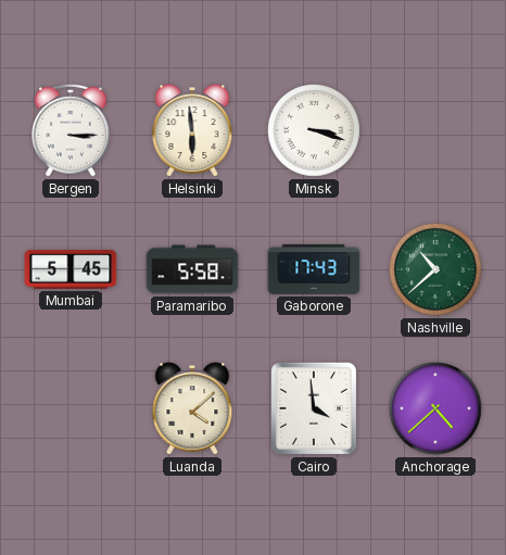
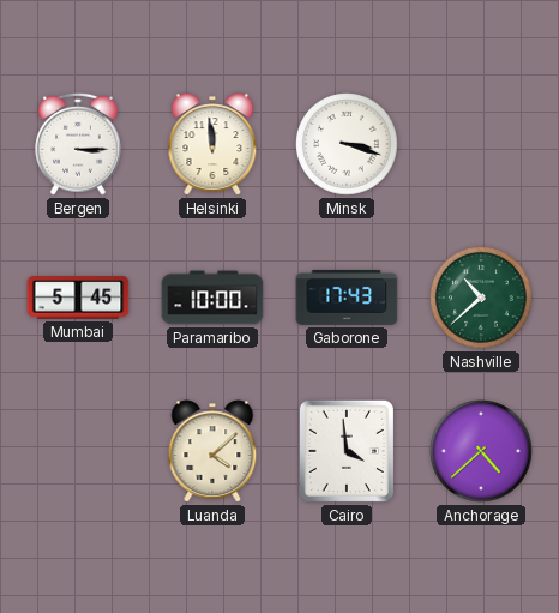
Helsinki: 5:59 -> 11:59
Paramaribo: 5:58 -> 10:00
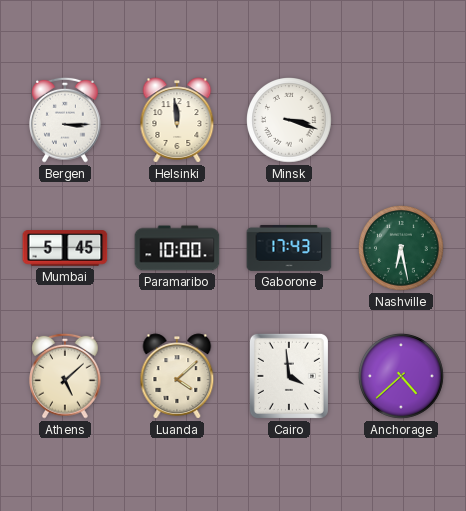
Nashville: 10:38 -> 6:28
Athens: none -> 5:08
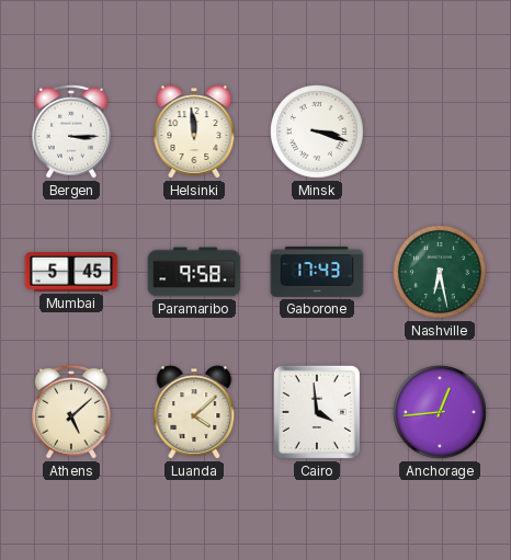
Paramaribo: 10:00 -> 9:58
Anchorage: 4:38 -> 12:44
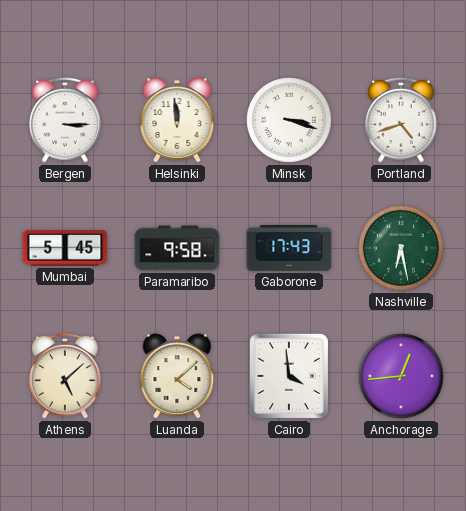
Portland: none -> 4:42
